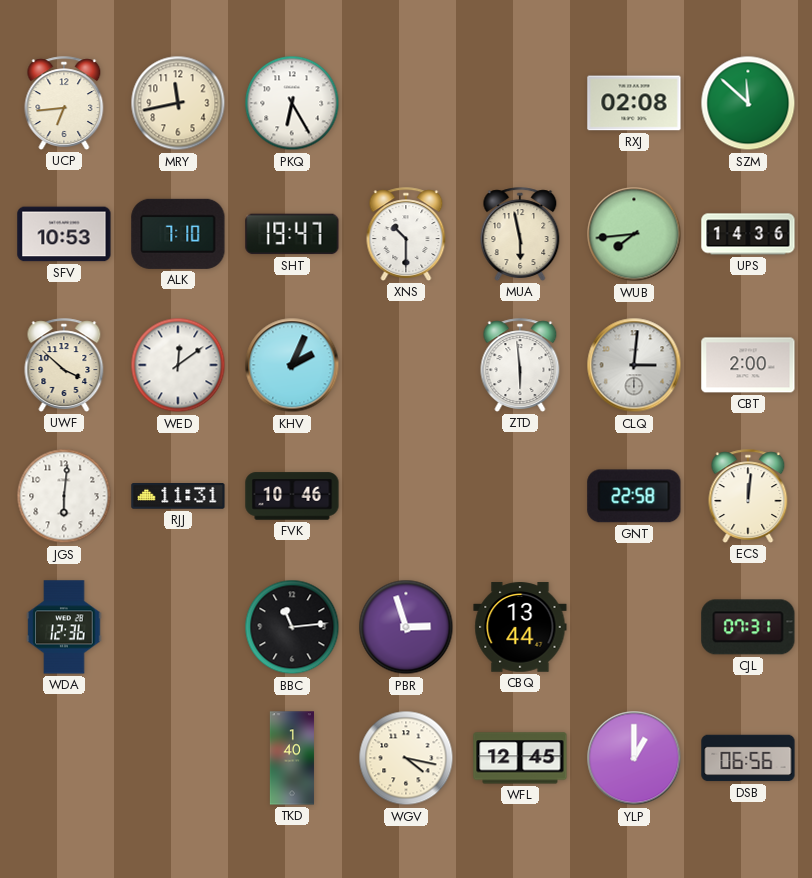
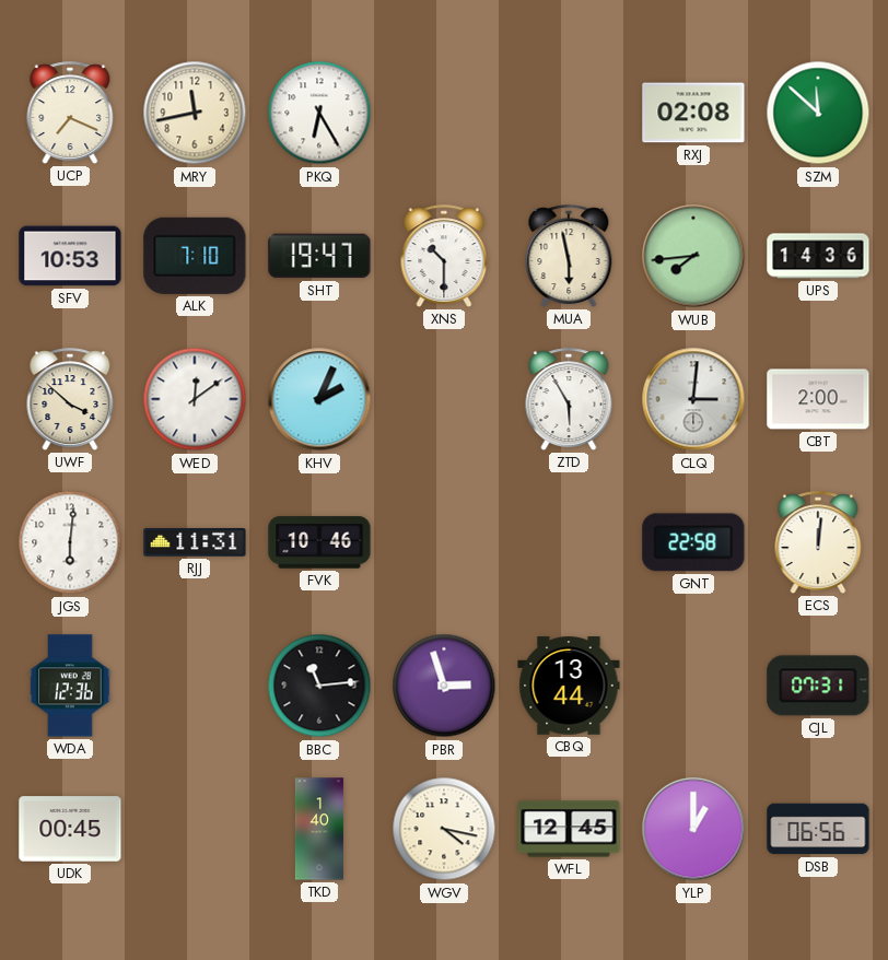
UCP: 6:44 -> 7:19
ZTD: 5:59 -> 5:55
UDK: none -> 00:45
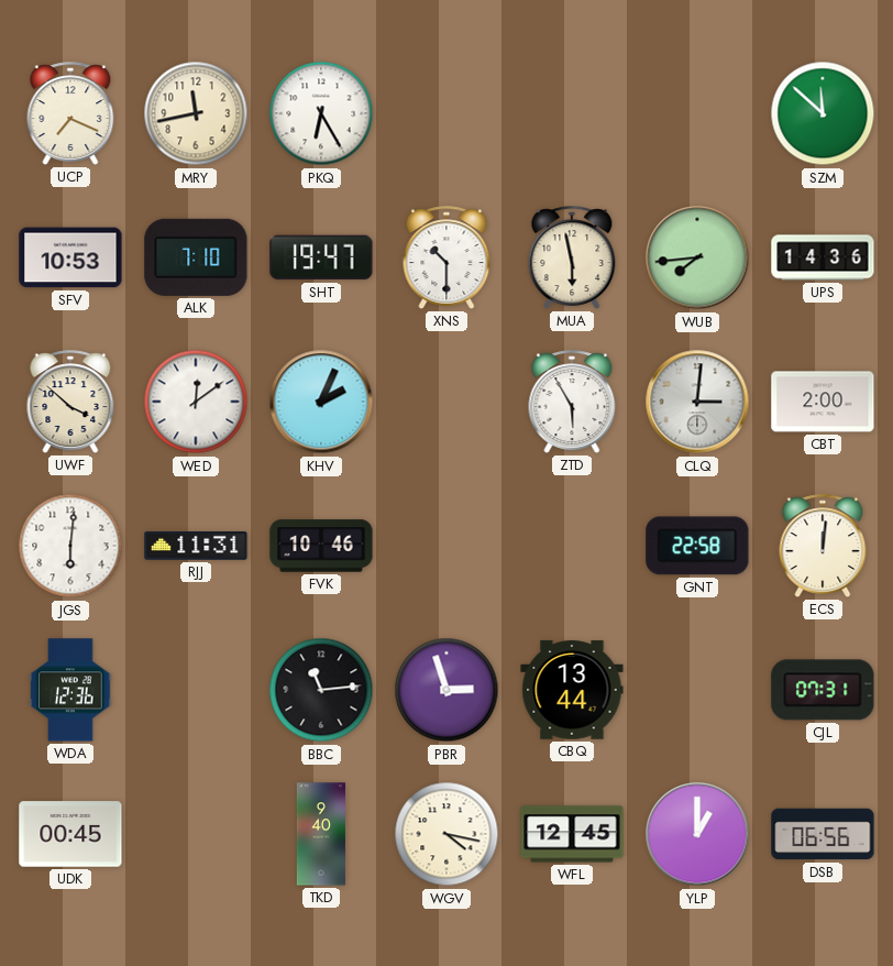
RXJ: 02:08 -> none
TKD: 1:40 -> 9:40
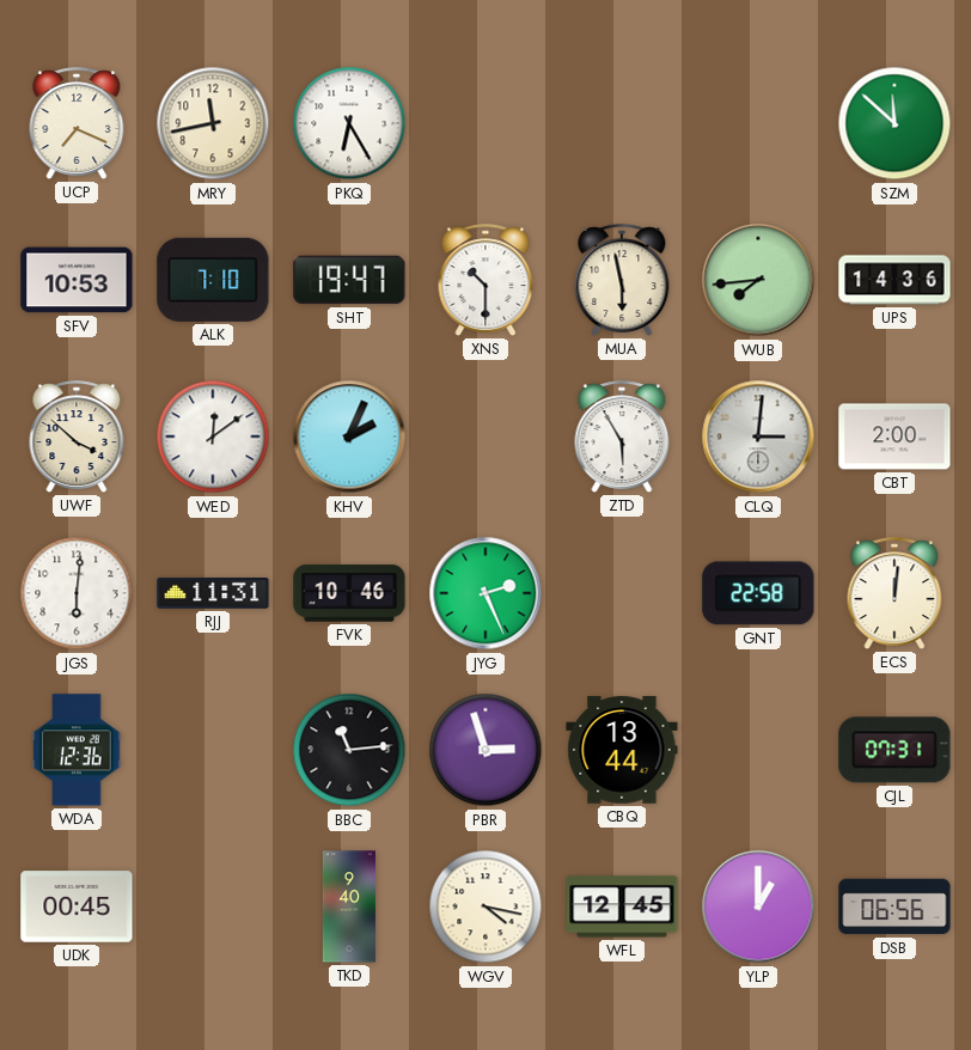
JYG: none -> 2:26
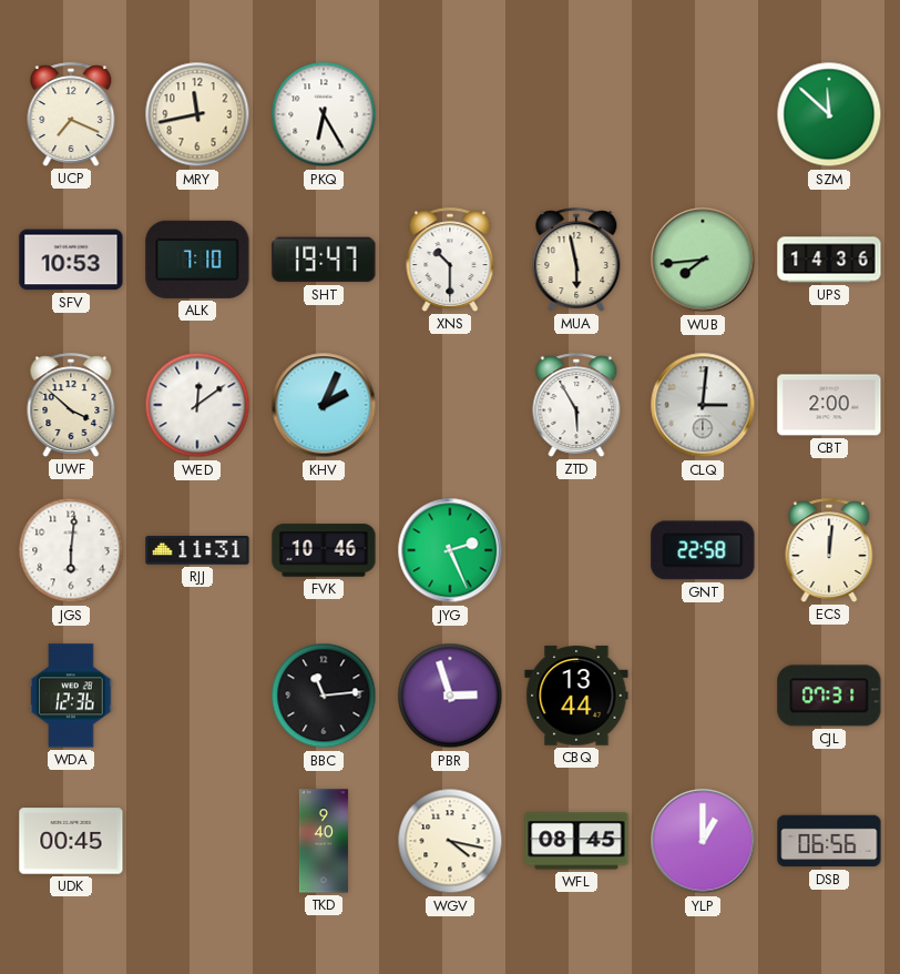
WFL: 12:45 -> 08:45
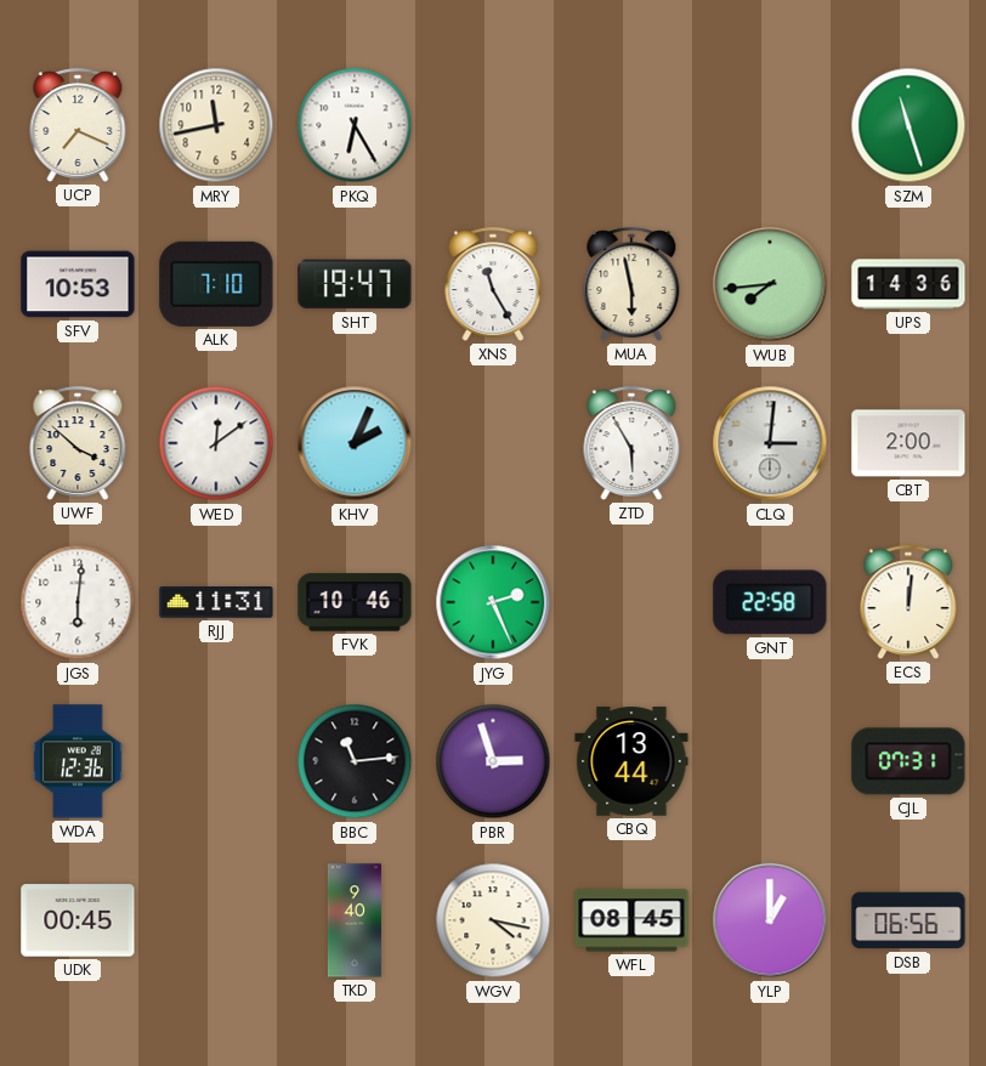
SZM: 11:52 -> 11:27
XNS: 10:30 -> 11:25
